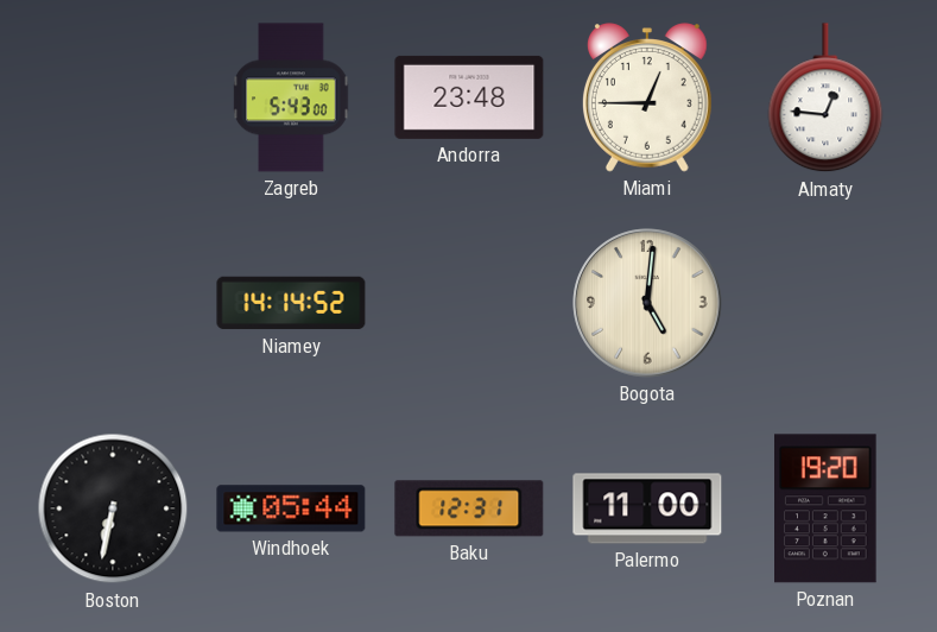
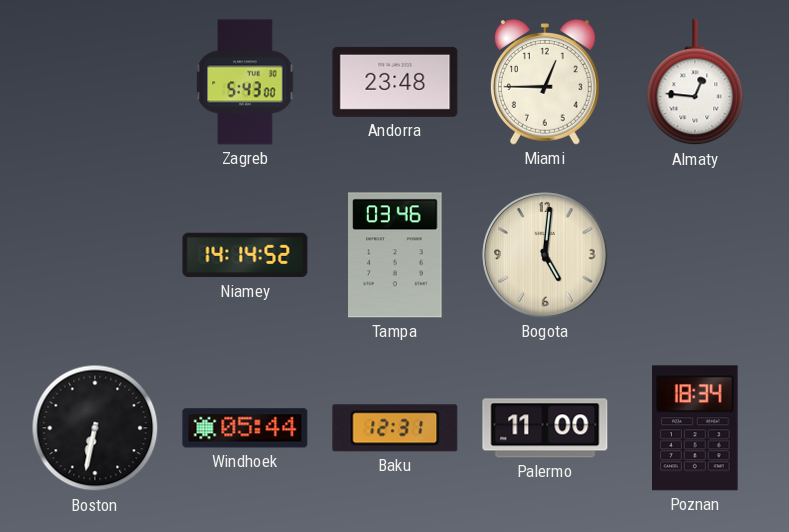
Tampa: none -> 03:46
Poznan: 19:20 -> 18:34
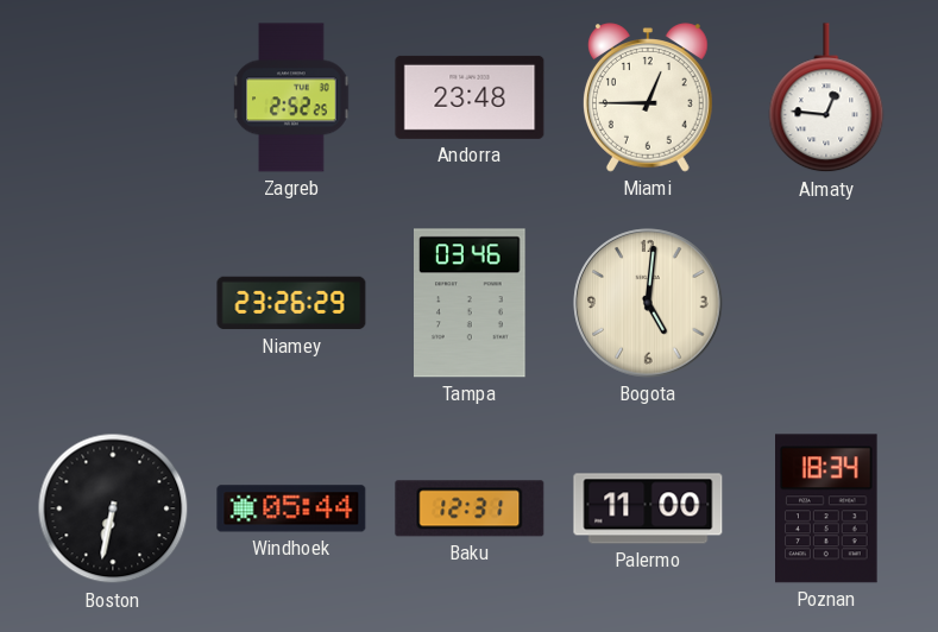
Zagreb: 5:43 -> 2:52
Niamey: 14:14 -> 23:26
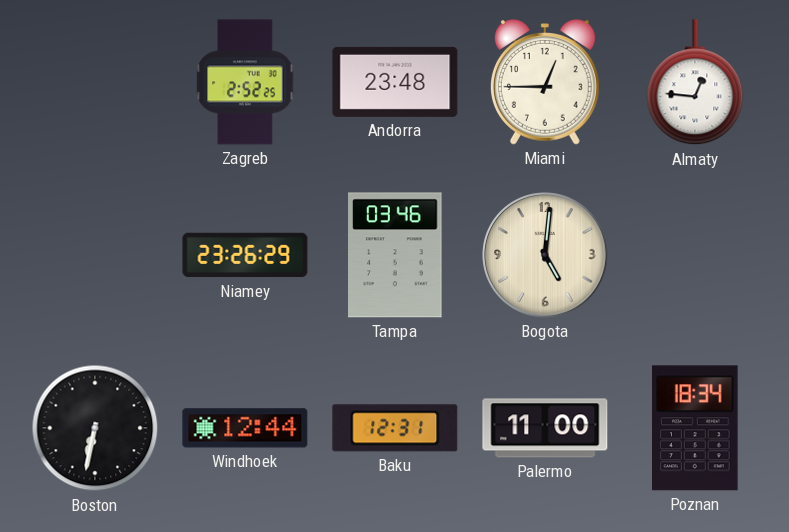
Windhoek: 05:44 -> 12:44
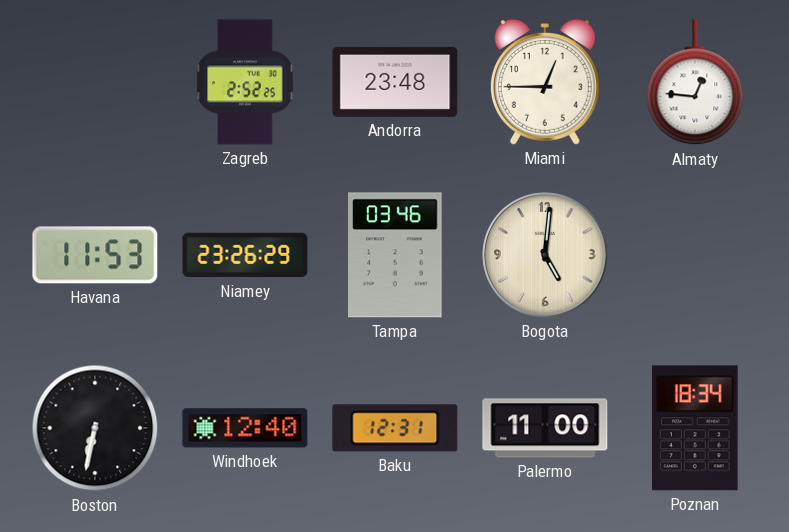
Havana: none -> 11:53
Windhoek: 12:44 -> 12:40
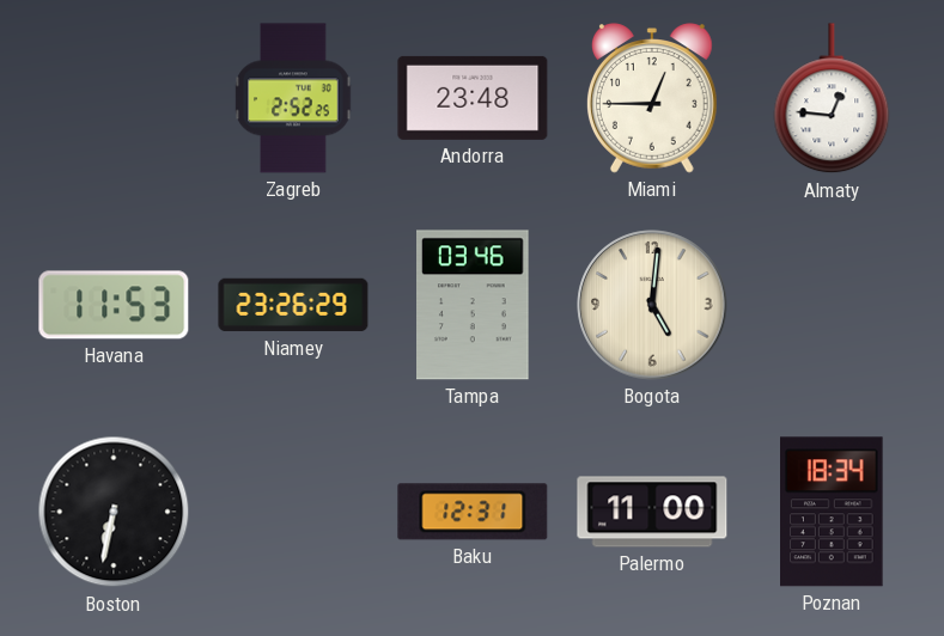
Windhoek: 12:40 -> none
